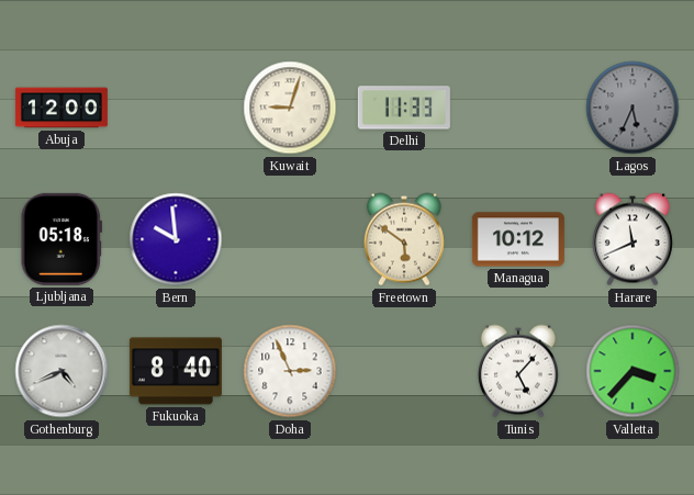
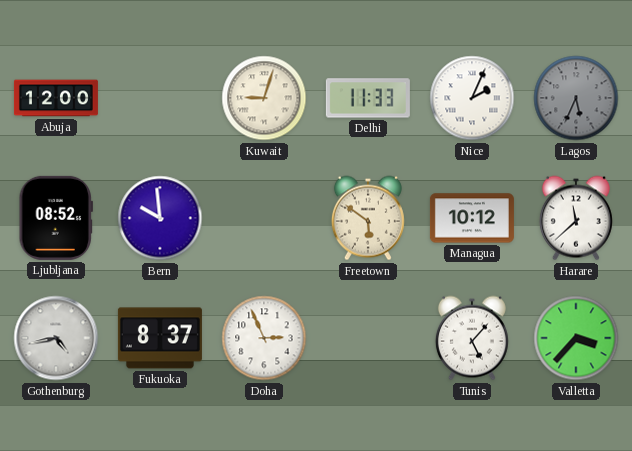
Nice: none -> 2:04
Ljubljana: 05:18 -> 08:52
Harare: 11:41 -> 11:38
Gothenburg: 4:41 -> 4:43
Fukuoka: 8:40 -> 8:37
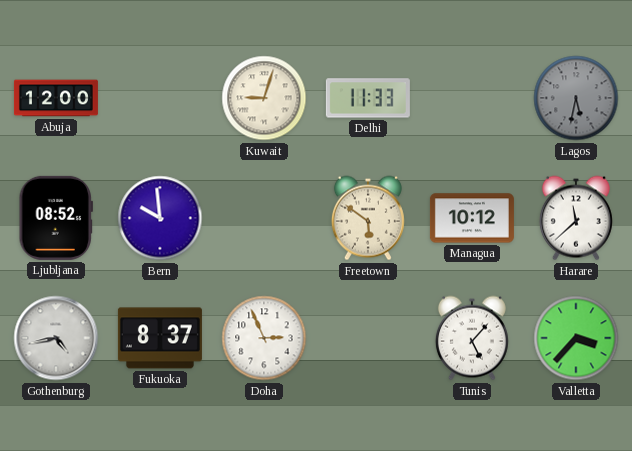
Nice: 2:04 -> none
Lagos: 5:34 -> 5:32
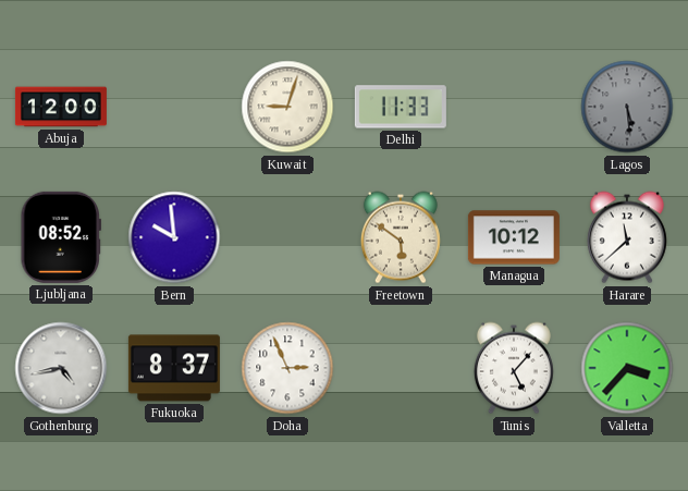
Lagos: 5:32 -> 5:29
